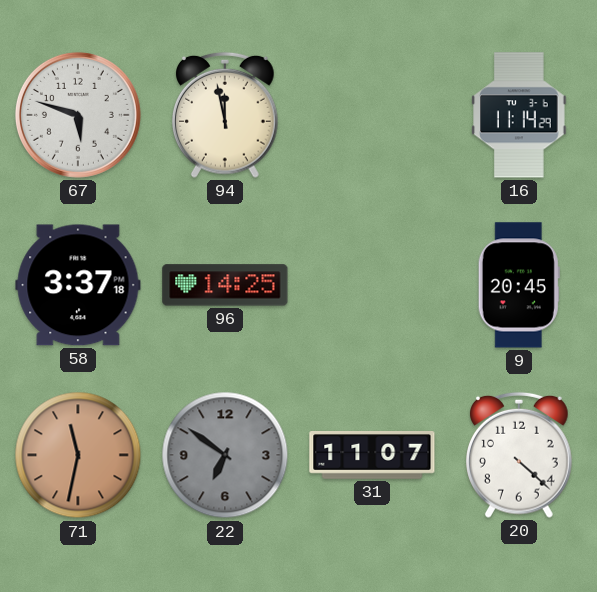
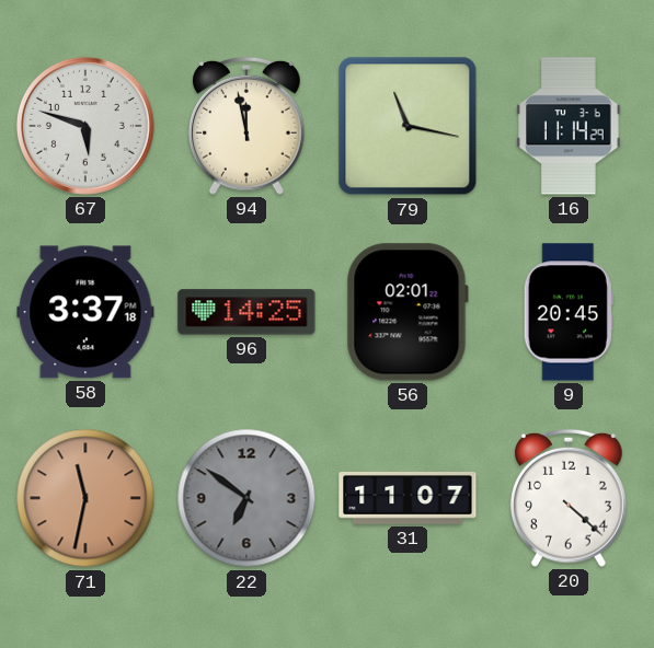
79: none -> 11:17
56: none -> 02:01
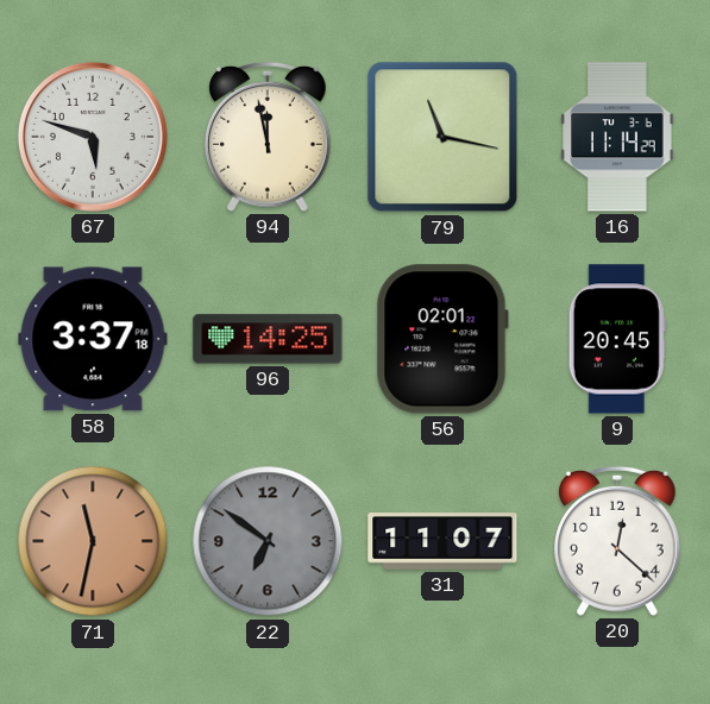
20: 4:22 -> 12:22
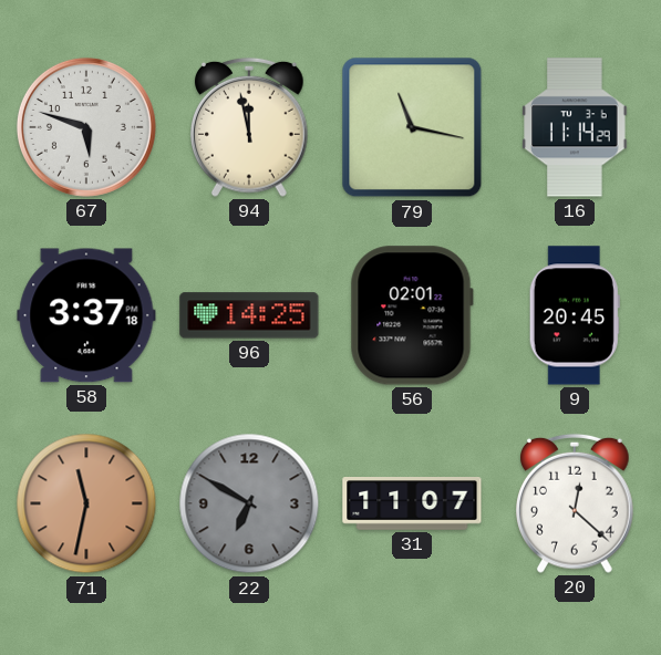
22: 6:51 -> 6:50
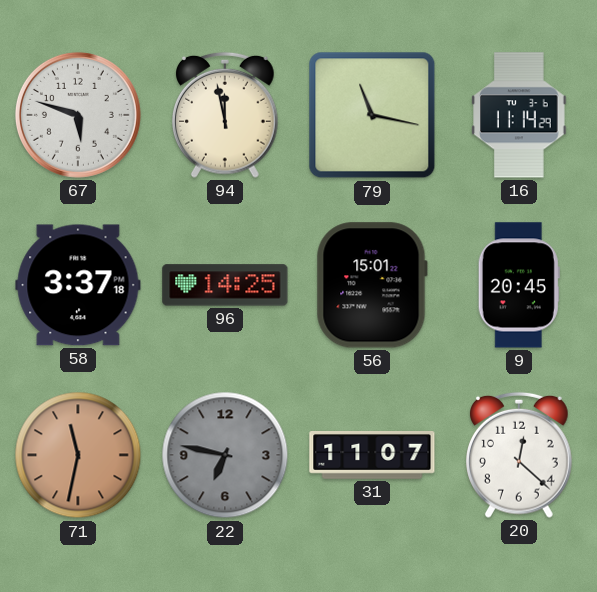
56: 02:01 -> 15:01
22: 6:50 -> 6:47
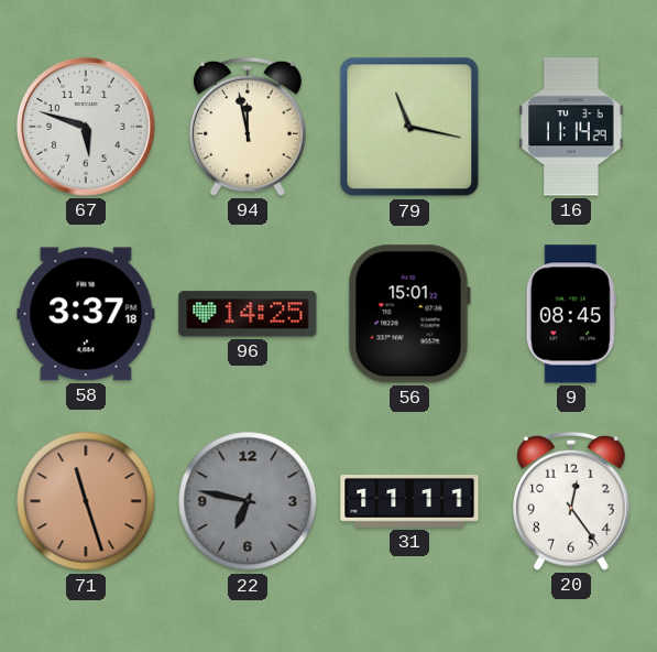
9: 20:45 -> 08:45
71: 11:32 -> 11:27
31: 11:07 -> 11:11
20: 12:22 -> 12:24
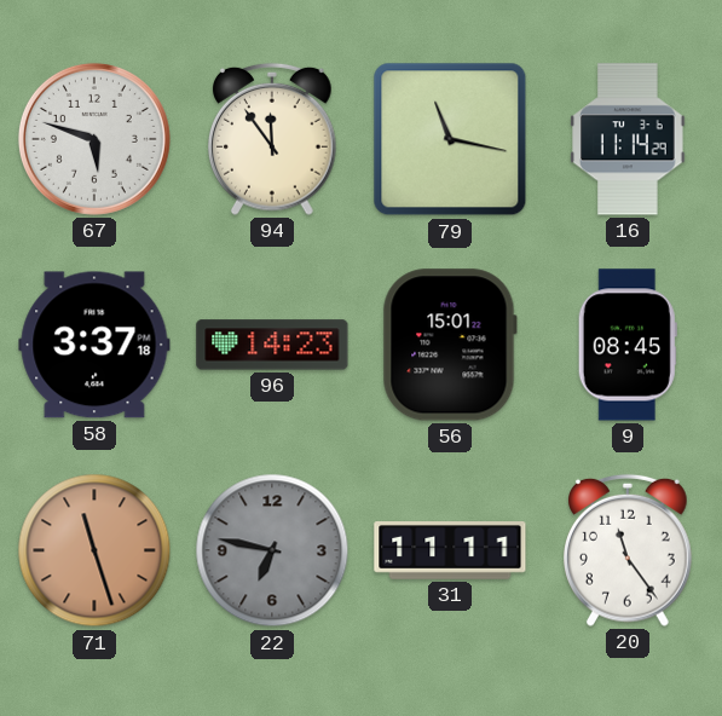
94: 11:58 -> 11:54
96: 14:25 -> 14:23
20: 12:24 -> 11:24
